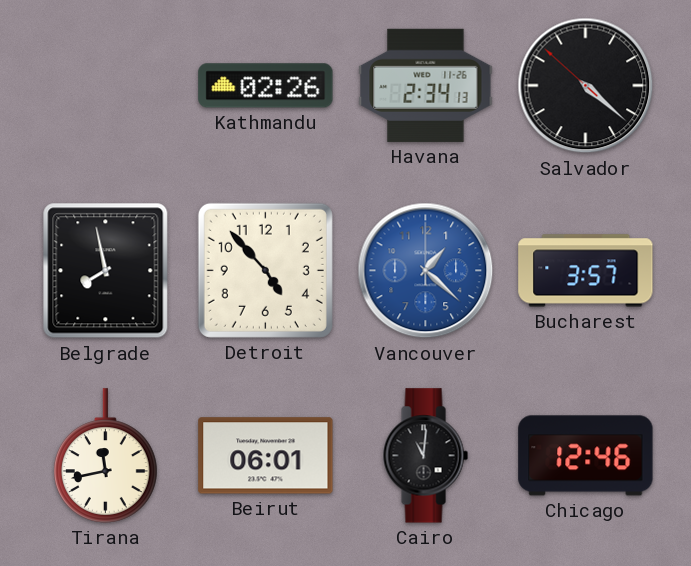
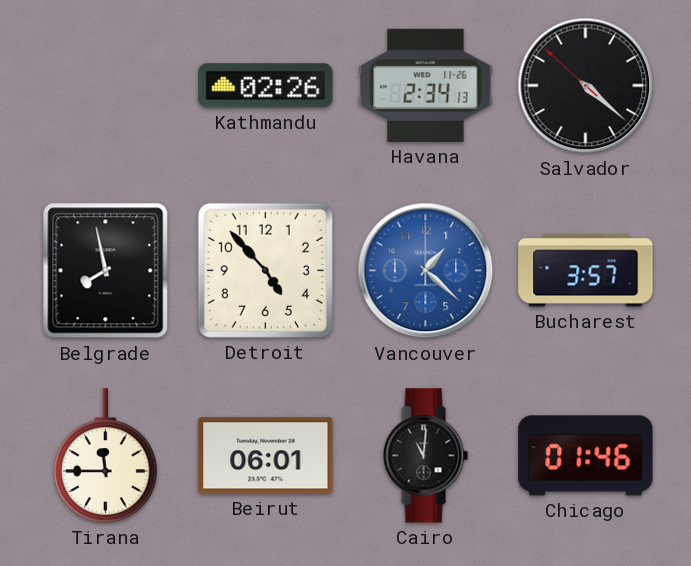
Tirana: 11:43 -> 11:45
Chicago: 12:46 -> 01:46
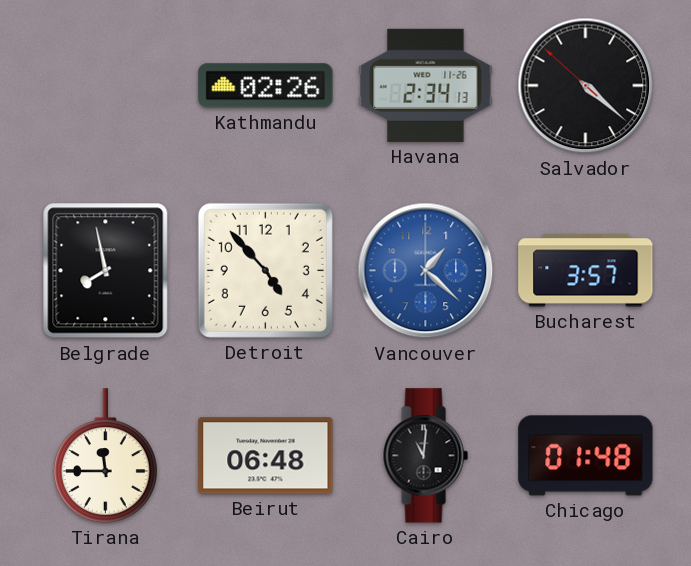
Beirut: 06:01 -> 06:48
Chicago: 01:46 -> 01:48
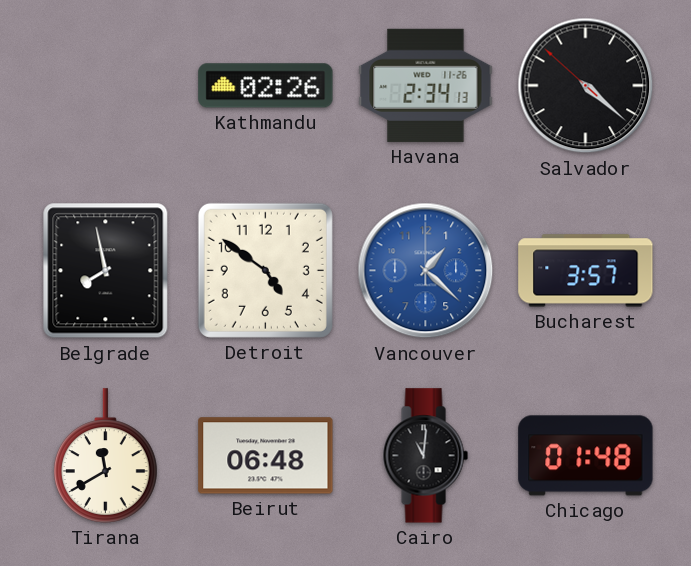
Detroit: 4:53 -> 4:51
Tirana: 11:45 -> 11:40
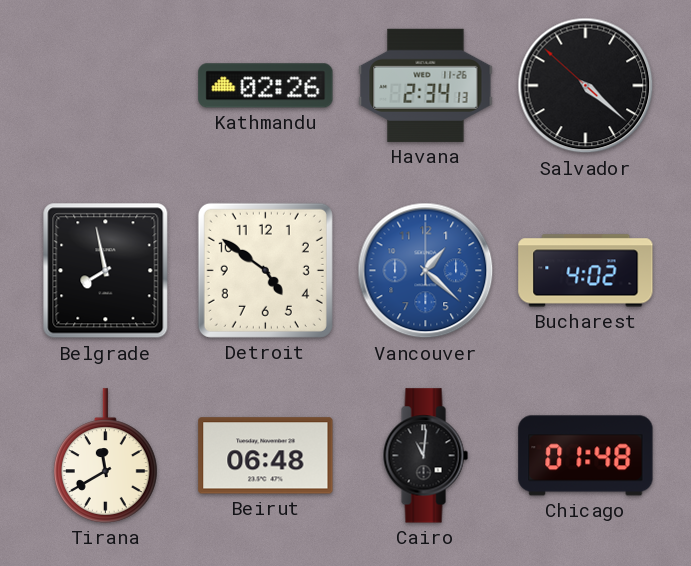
Bucharest: 3:57 -> 4:02
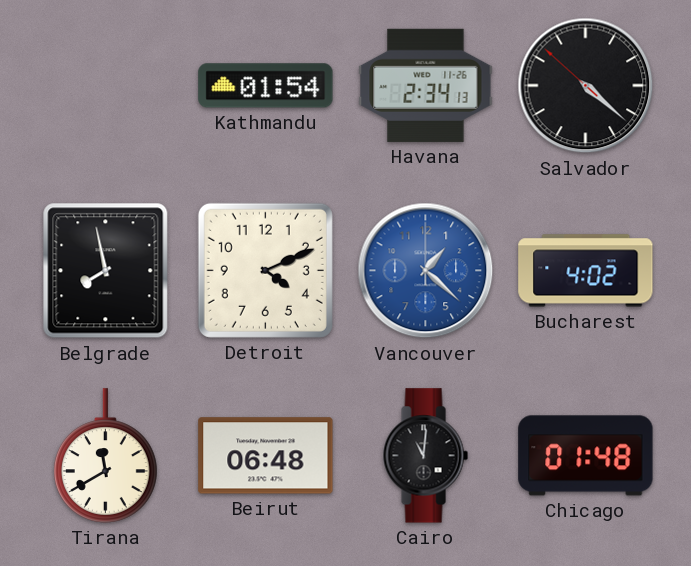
Kathmandu: 02:26 -> 01:54
Detroit: 4:51 -> 4:11
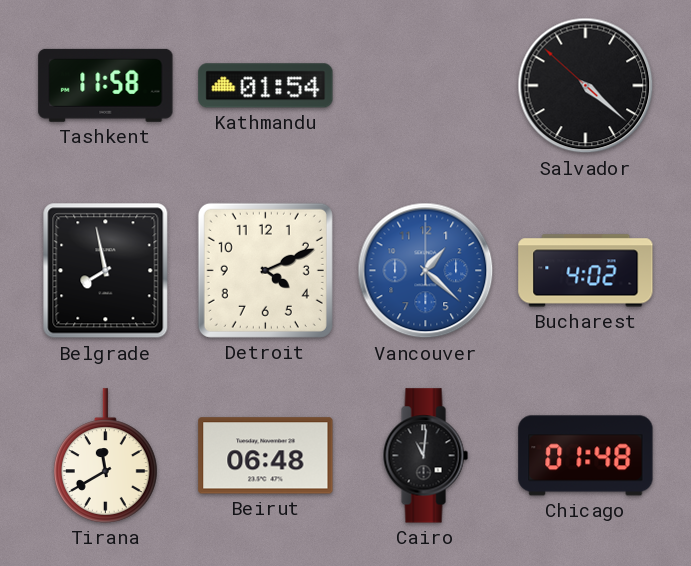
Tashkent: none -> 11:58
Havana: 2:34 -> none
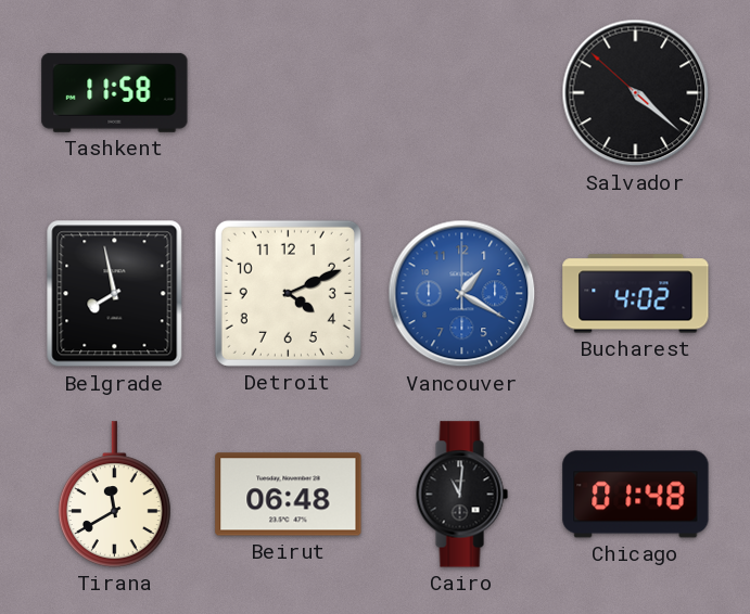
Kathmandu: 01:54 -> none
Vancouver: 1:22 -> 1:20
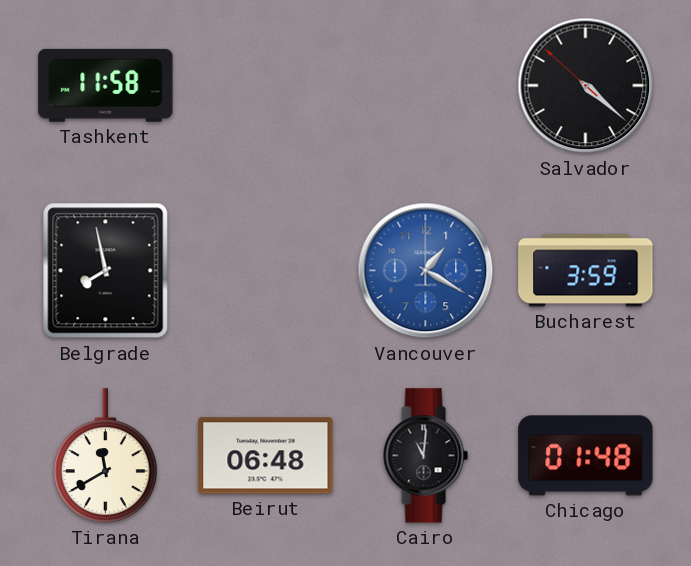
Detroit: 4:11 -> none
Bucharest: 4:02 -> 3:59
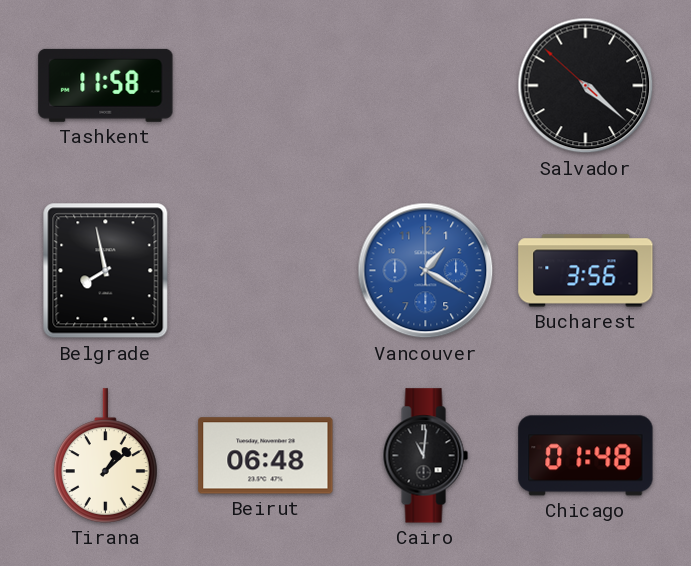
Bucharest: 3:59 -> 3:56
Tirana: 11:40 -> 1:08
